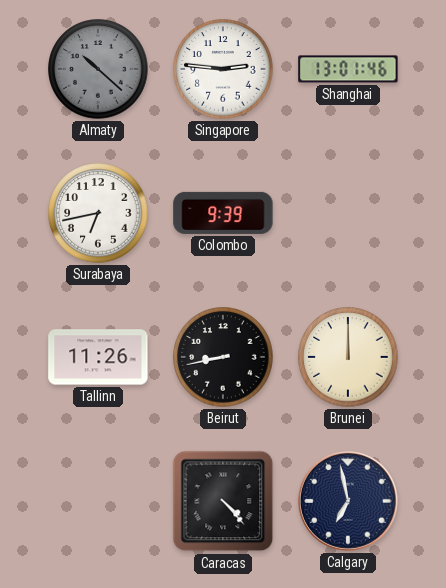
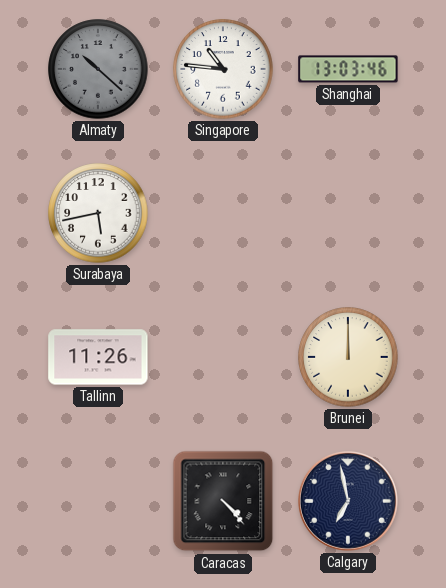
Singapore: 2:46 -> 10:46
Shanghai: 13:01 -> 13:03
Surabaya: 6:43 -> 5:43
Colombo: 9:39 -> none
Beirut: 8:43 -> none
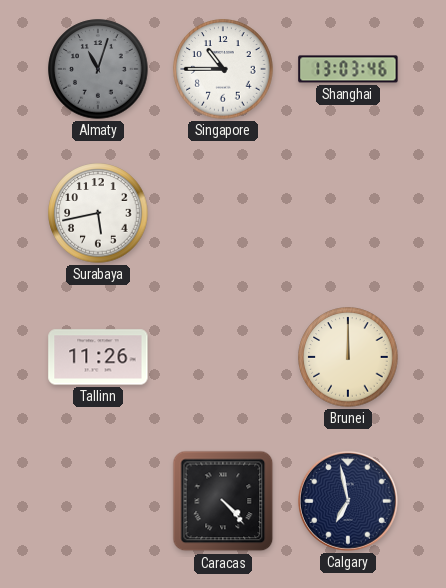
Almaty: 10:22 -> 11:03
Singapore: 10:46 -> 10:45
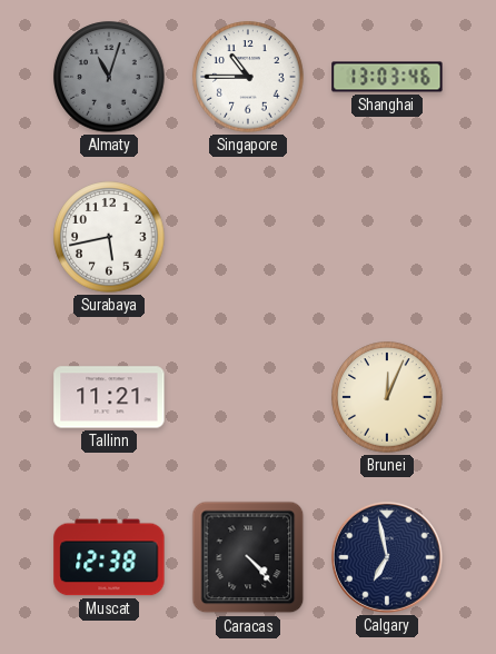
Tallinn: 11:26 -> 11:21
Brunei: 12:00 -> 12:04
Muscat: none -> 12:38
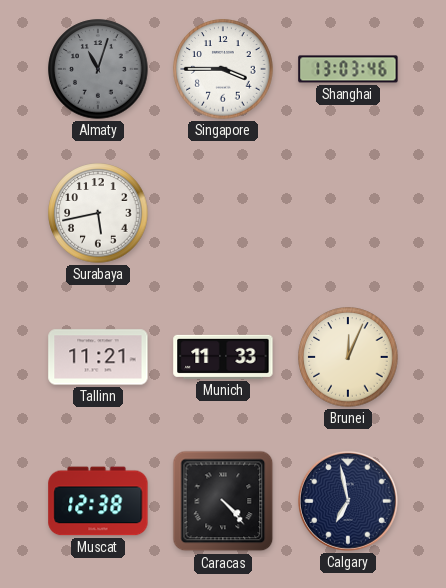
Singapore: 10:45 -> 3:45
Munich: none -> 11:33
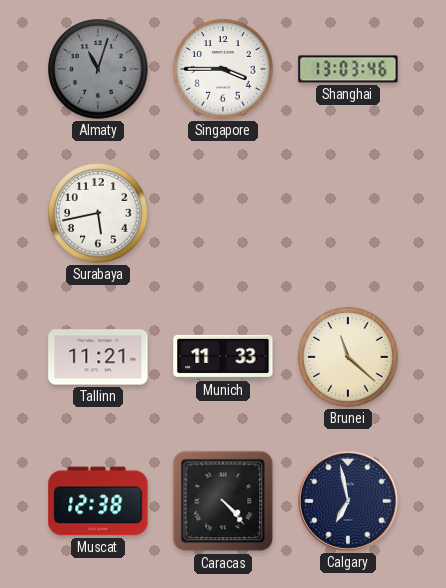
Brunei: 12:04 -> 11:22
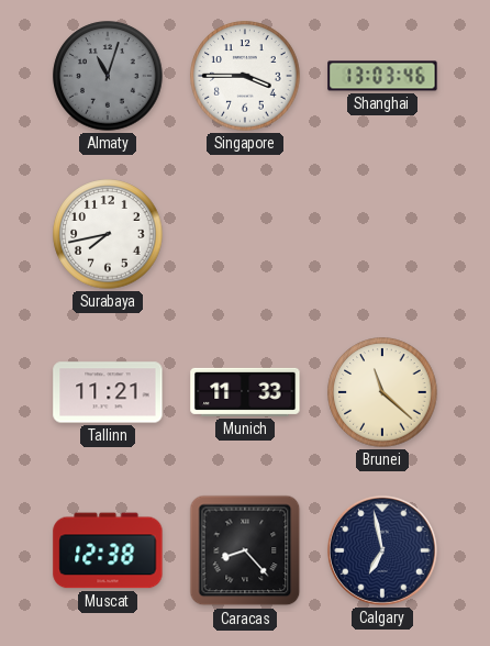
Surabaya: 5:43 -> 7:43
Caracas: 4:23 -> 8:23
